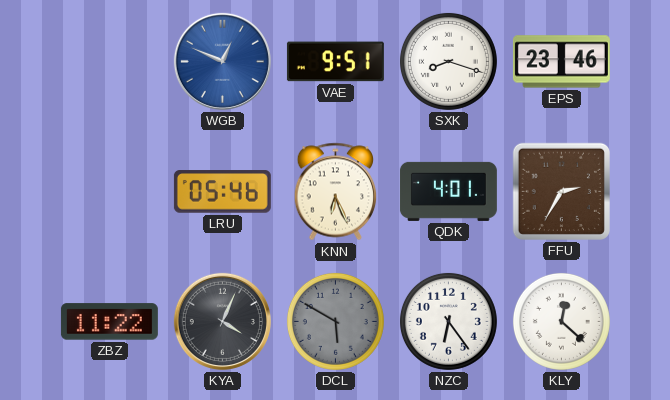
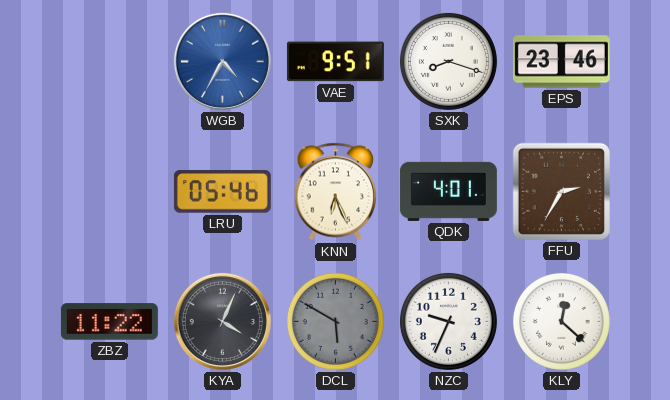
WGB: 12:49 -> 4:35
NZC: 6:24 -> 9:34
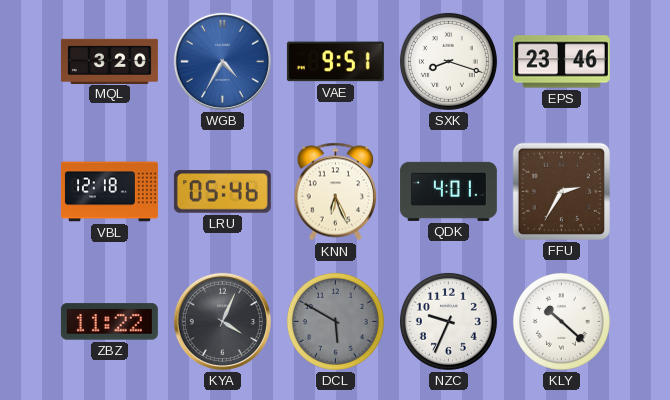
MQL: none -> 3:20
VBL: none -> 12:18
KLY: 12:22 -> 10:22
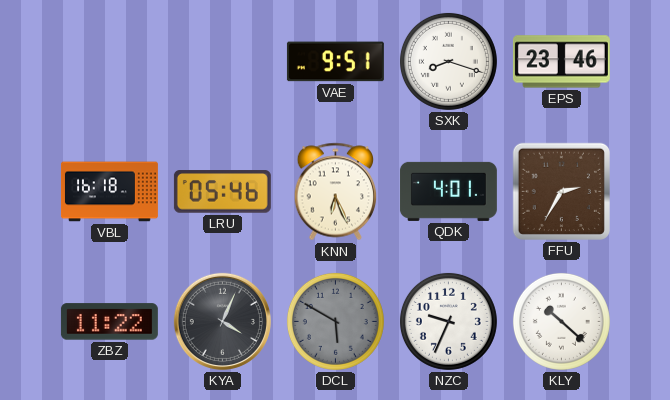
MQL: 3:20 -> none
WGB: 4:35 -> none
VBL: 12:18 -> 16:18
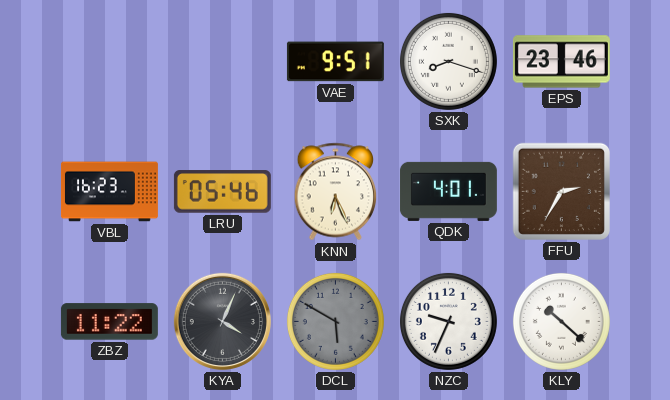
VBL: 16:18 -> 16:23
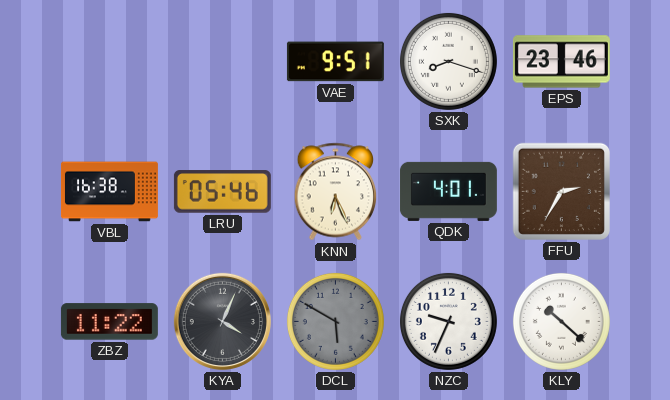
VBL: 16:23 -> 16:38
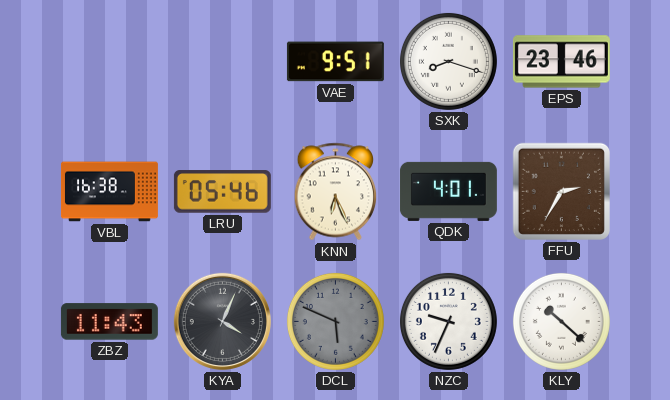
ZBZ: 11:22 -> 11:43
DCL: 5:50 -> 5:49
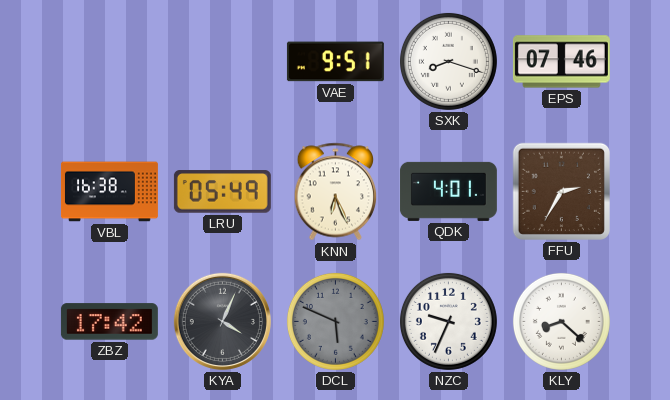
EPS: 23:46 -> 07:46
LRU: 05:46 -> 05:49
ZBZ: 11:43 -> 17:42
KLY: 10:22 -> 8:22
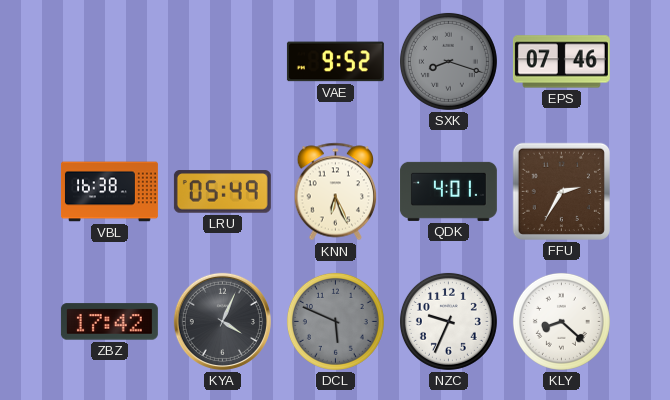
VAE: 9:51 -> 9:52
SXK dial: white -> grey
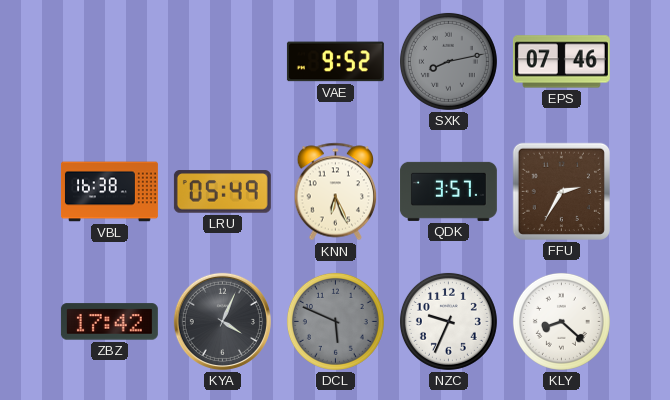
SXK: 8:18 -> 8:13
QDK: 4:01 -> 3:57
